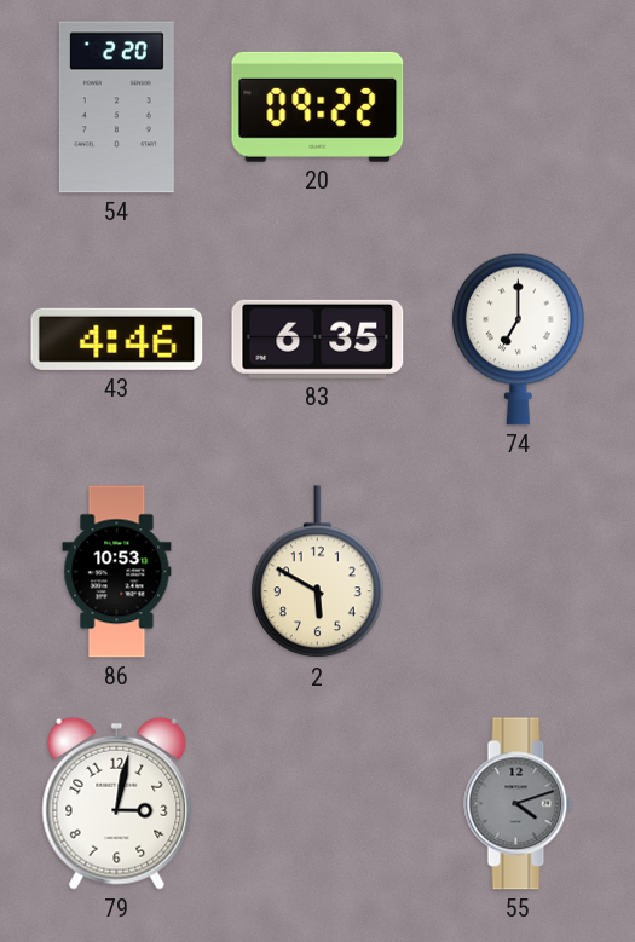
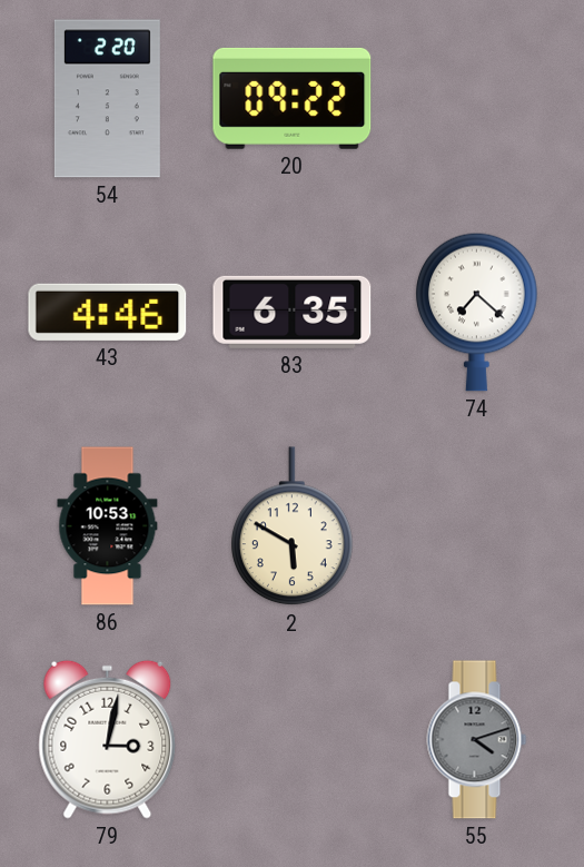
74: 7:00 -> 7:22
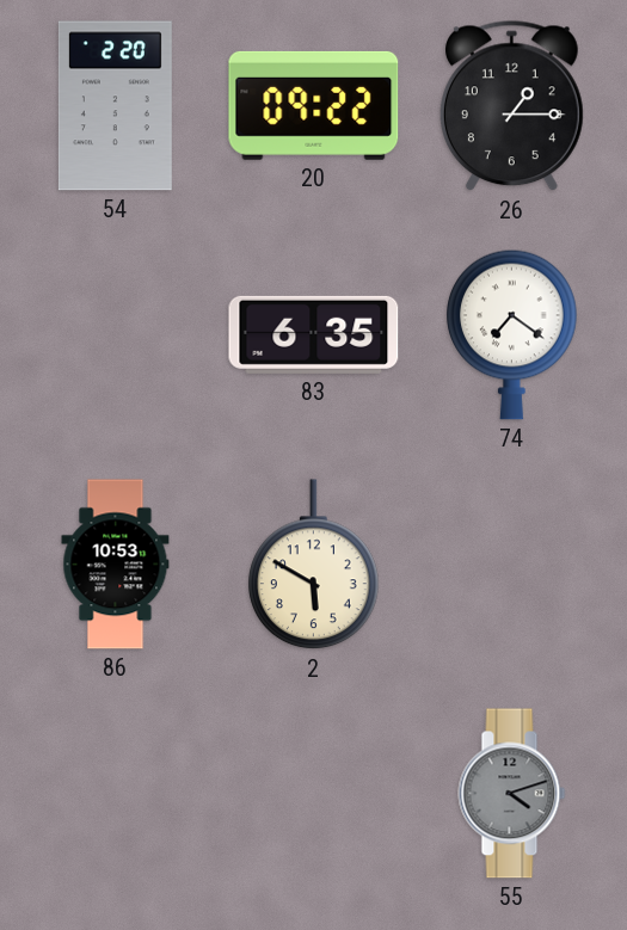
26: none -> 1:15
43: 4:46 -> none
74: 7:22 -> 7:21
79: 3:02 -> none
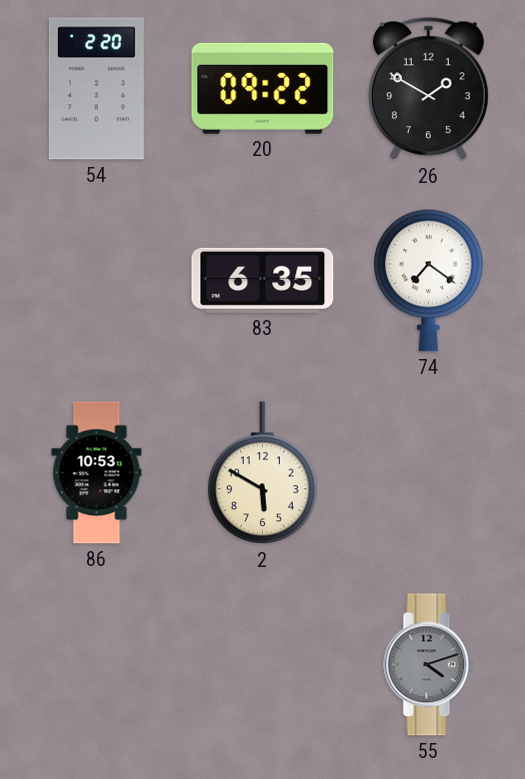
26: 1:15 -> 1:50
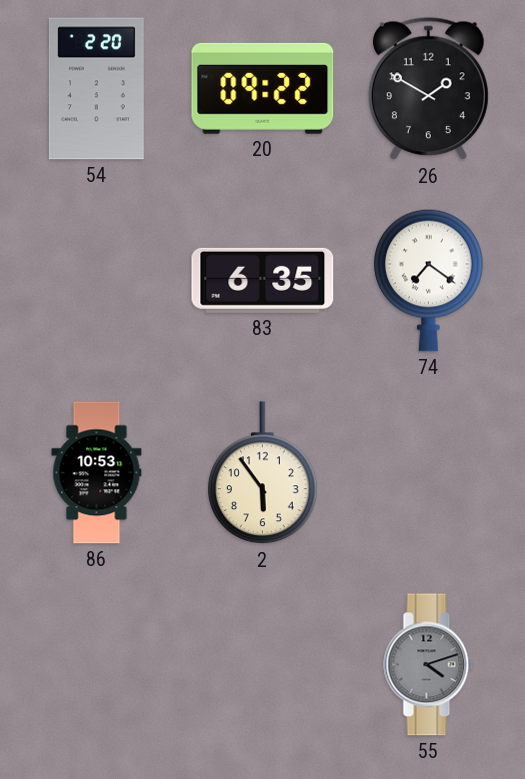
2: 5:50 -> 5:54
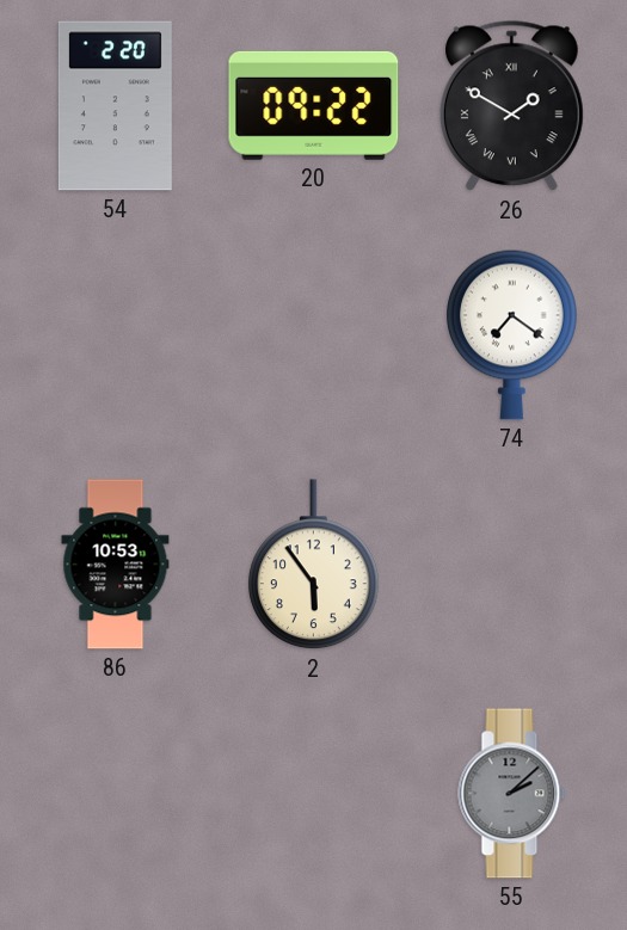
26 numerals: Arabic -> Roman
83: 6:35 -> none
55: 4:12 -> 2:08
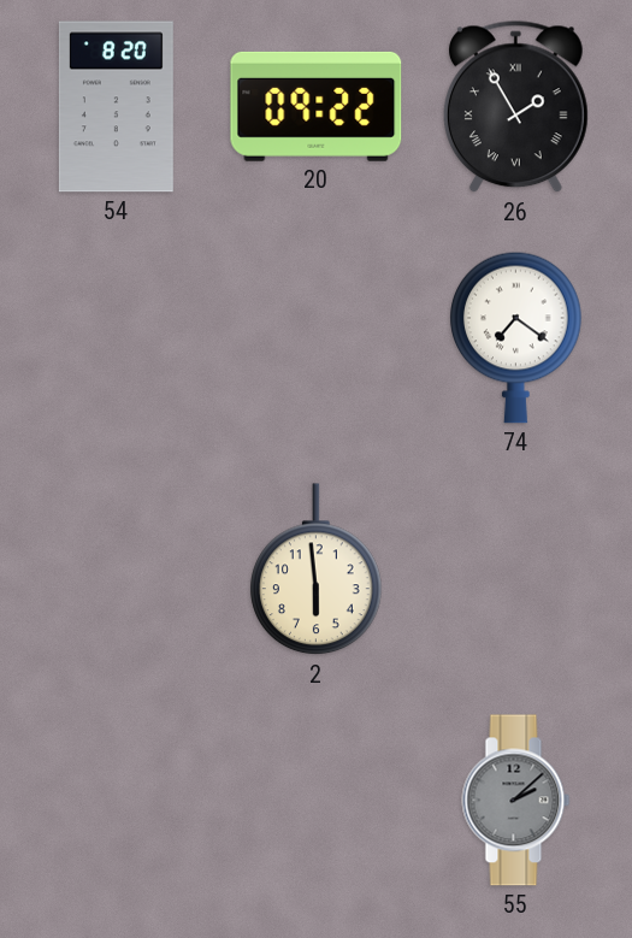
54: 2:20 -> 8:20
26: 1:50 -> 1:55
86: 10:53 -> none
2: 5:54 -> 5:59
